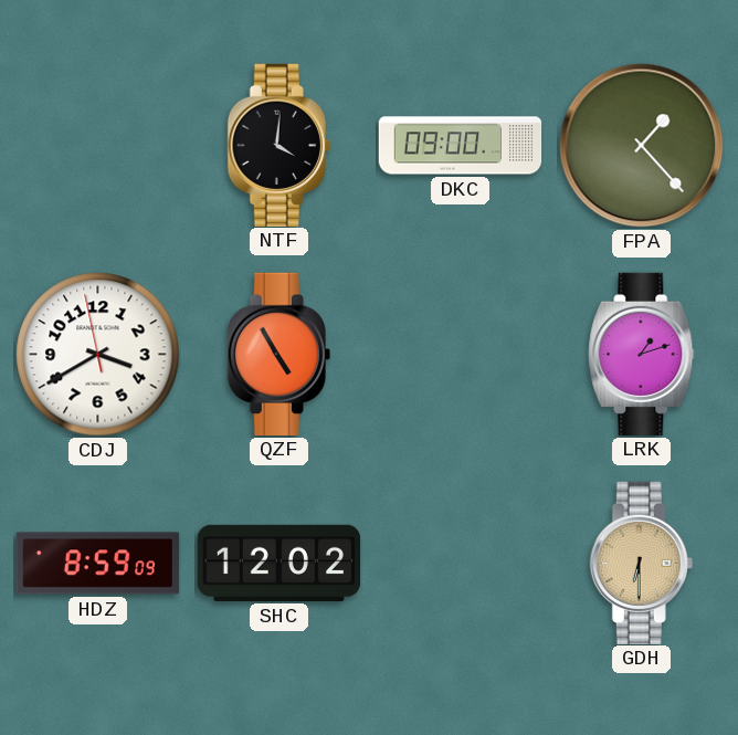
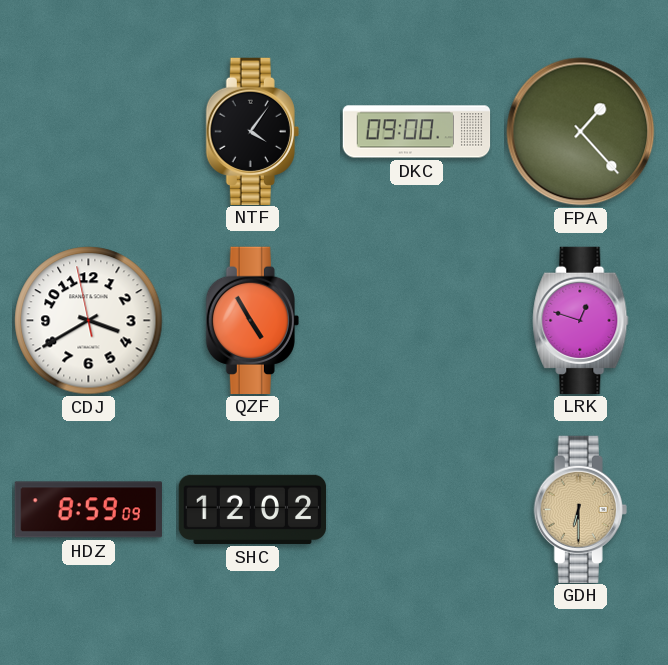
NTF: 4:01 -> 4:06
LRK: 1:12 -> 12:48
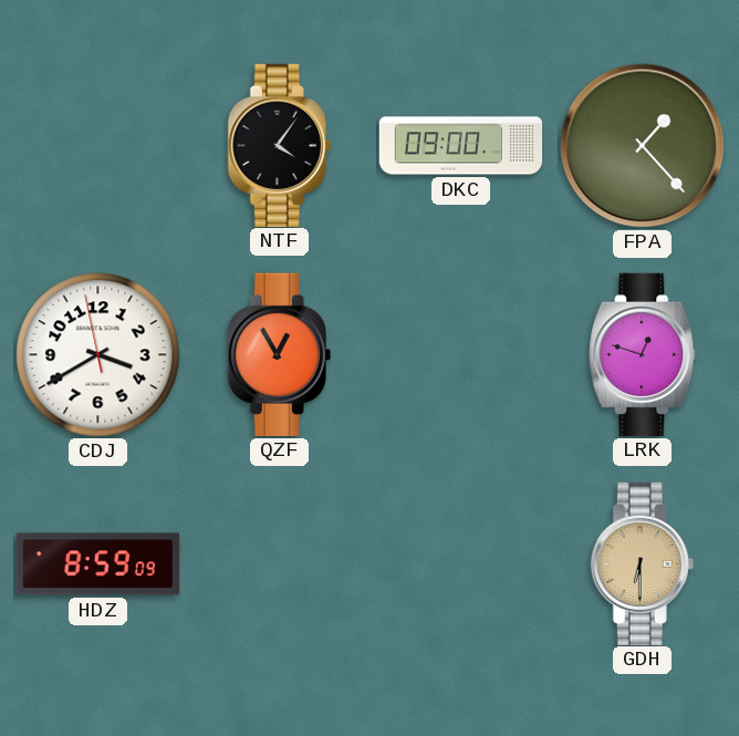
QZF: 4:55 -> 12:55
SHC: 12:02 -> none
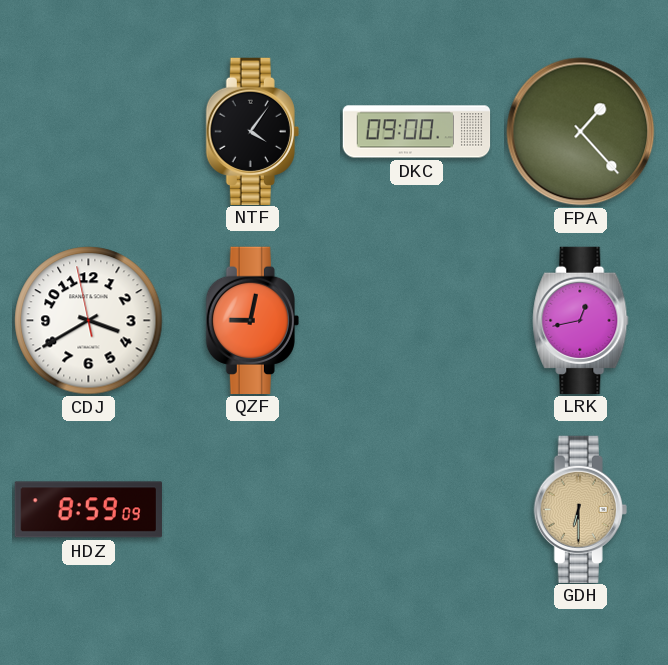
QZF: 12:55 -> 9:02
LRK: 12:48 -> 12:43
